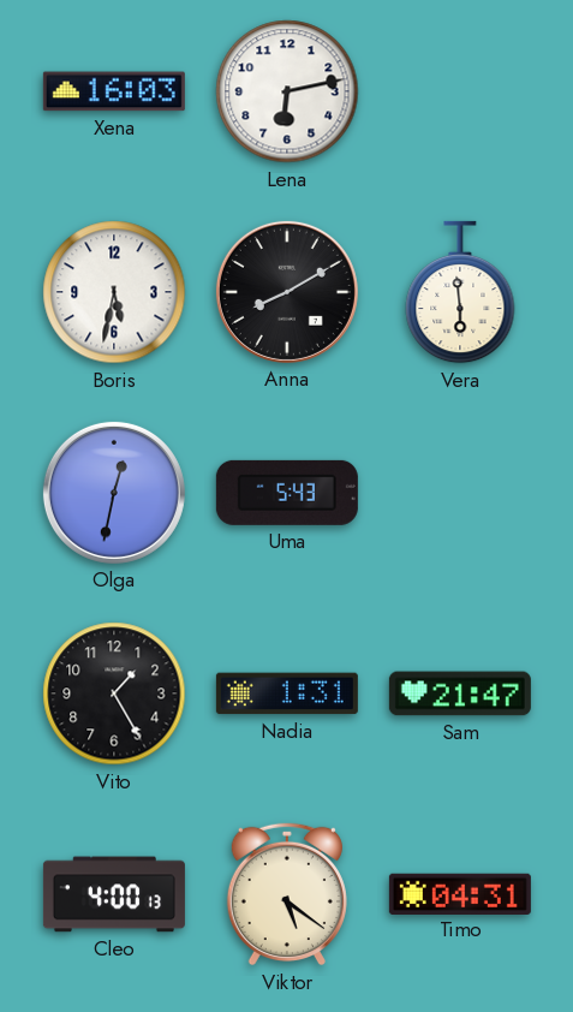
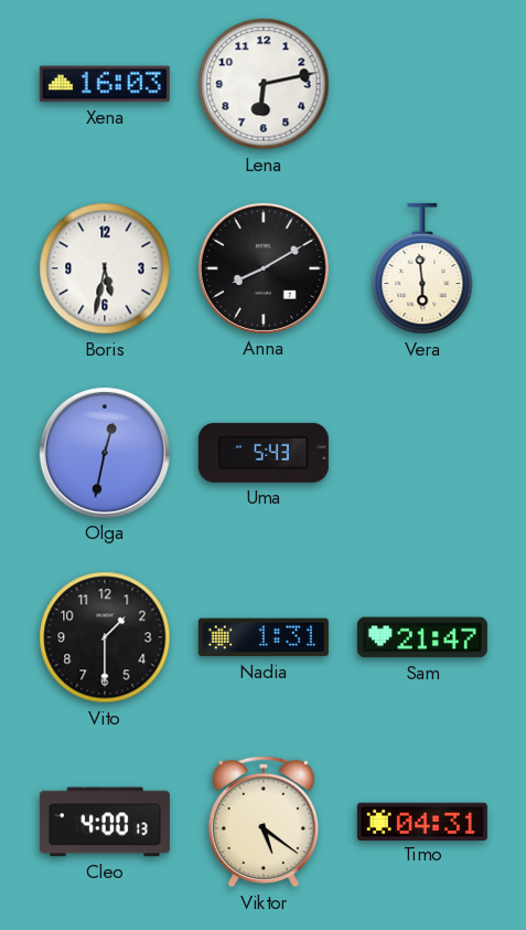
Vito: 1:25 -> 1:30
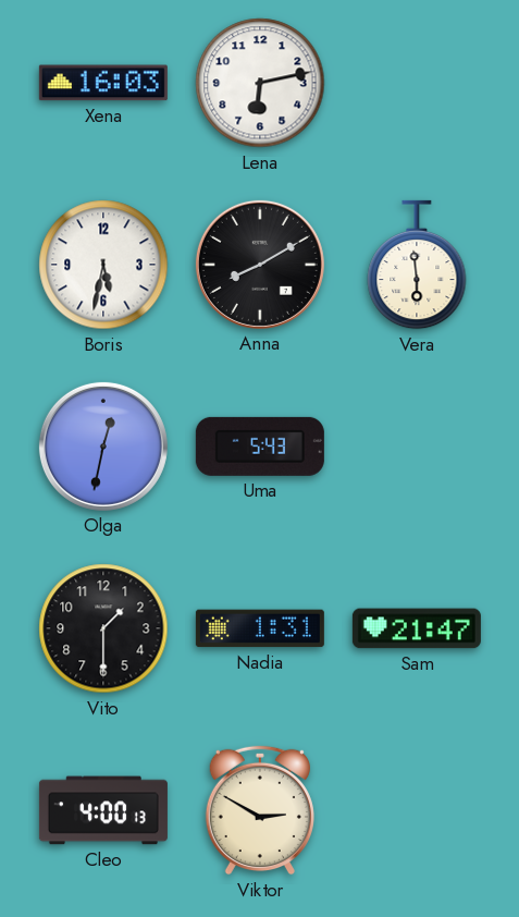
Viktor: 5:21 -> 2:50
Timo: 04:31 -> none
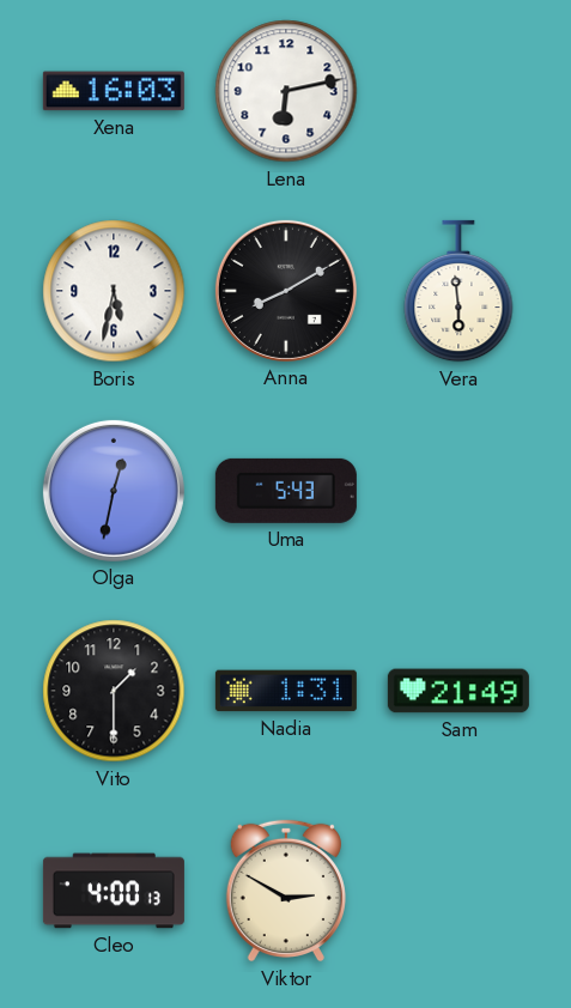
Sam: 21:47 -> 21:49
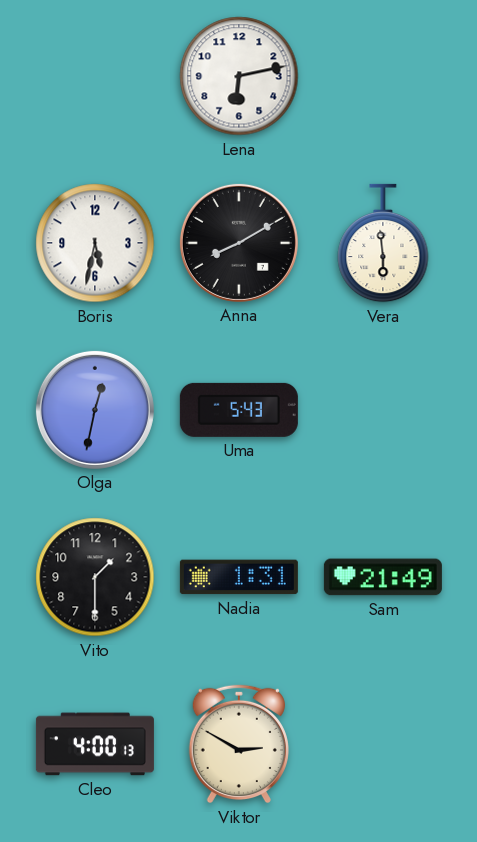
Xena: 16:03 -> none
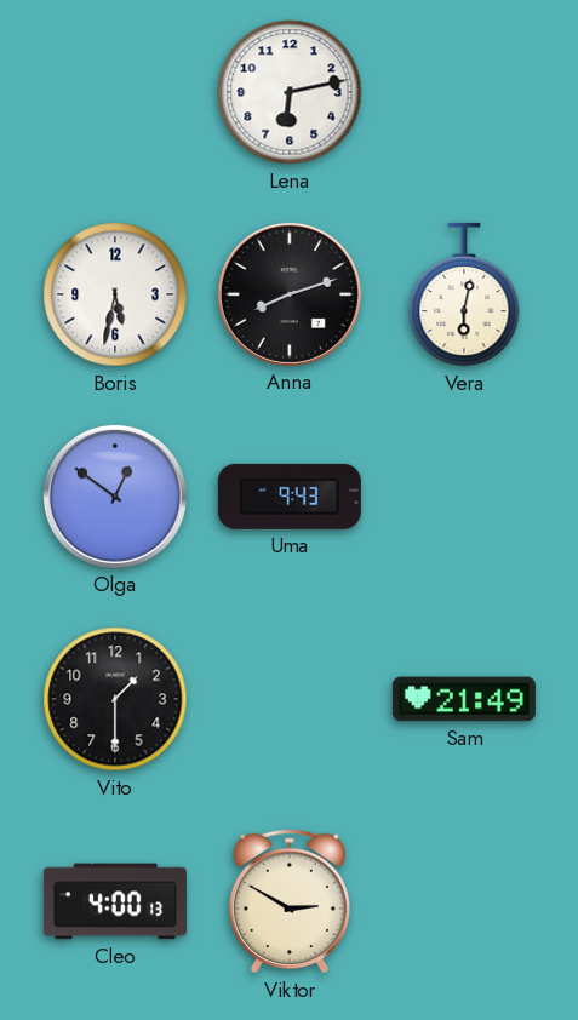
Anna: 8:10 -> 8:12
Vera: 5:59 -> 6:02
Olga: 12:32 -> 12:51
Uma: 5:43 -> 9:43
Nadia: 1:31 -> none
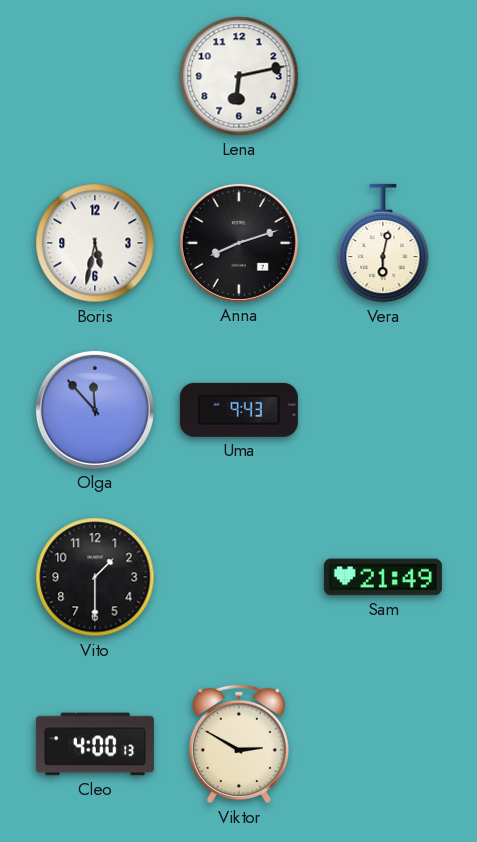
Olga: 12:51 -> 11:53
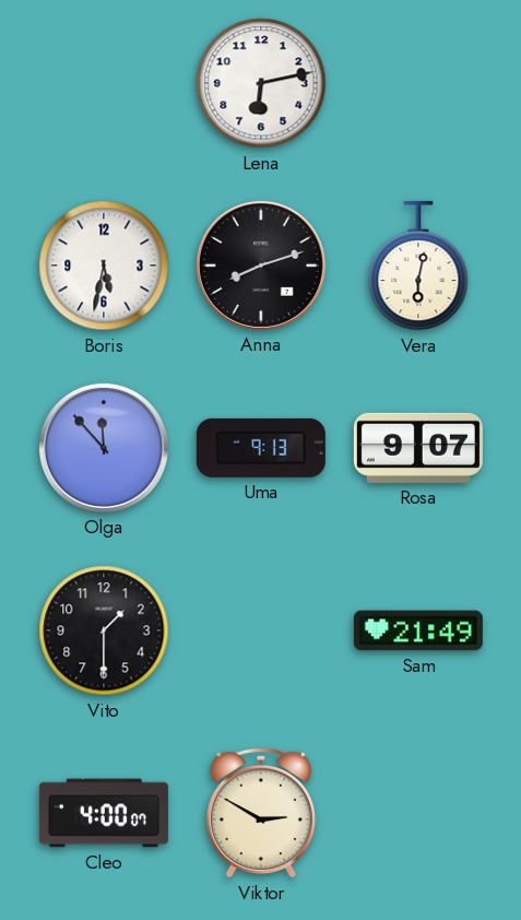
Uma: 9:43 -> 9:13
Rosa: none -> 9:07
Cleo: 4:00:13 -> 4:00:07
